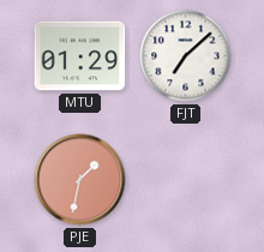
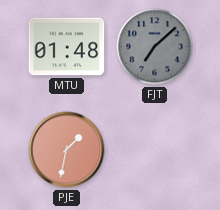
MTU: 01:29 -> 01:48
FJT dial: white -> grey
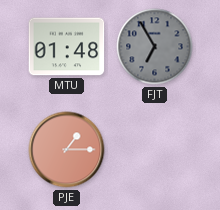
FJT: 7:08 -> 6:55
PJE: 1:32 -> 1:15
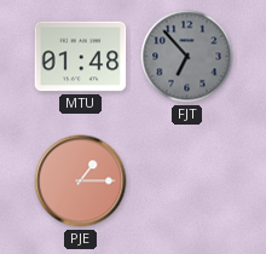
FJT: 6:55 -> 6:53
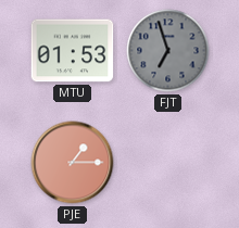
MTU: 01:48 -> 01:53
FJT: 6:53 -> 6:57
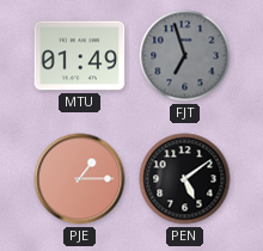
MTU: 01:53 -> 01:49
PEN: none -> 5:09
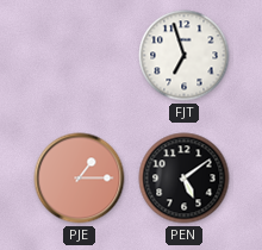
MTU: 01:49 -> none
FJT dial: grey -> white
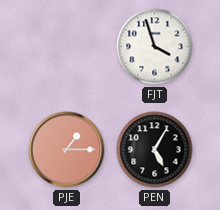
FJT: 6:57 -> 3:57
PEN: 5:09 -> 5:05
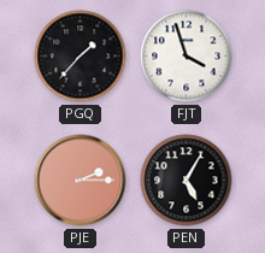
PGQ: none -> 1:37
PJE: 1:15 -> 2:15
